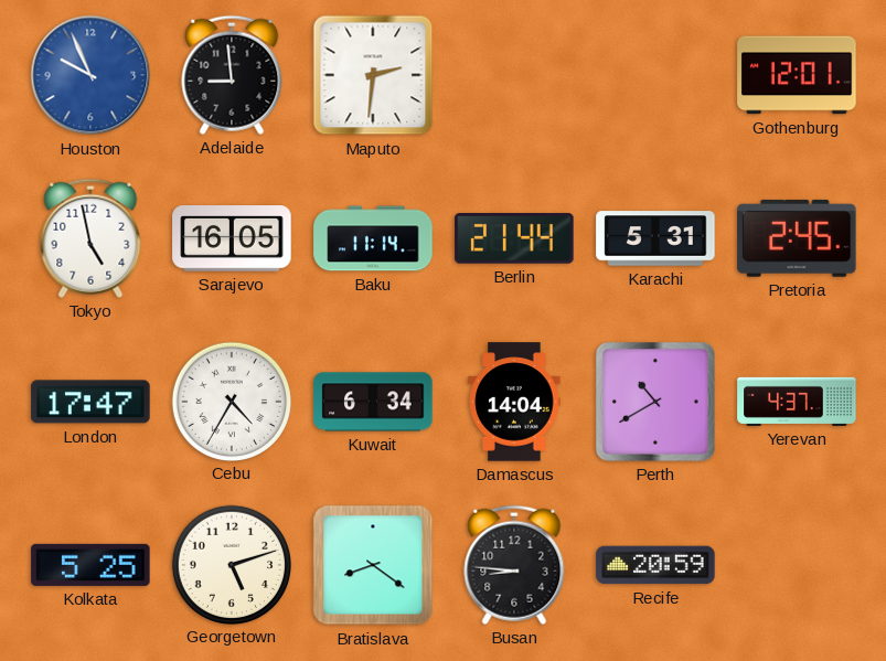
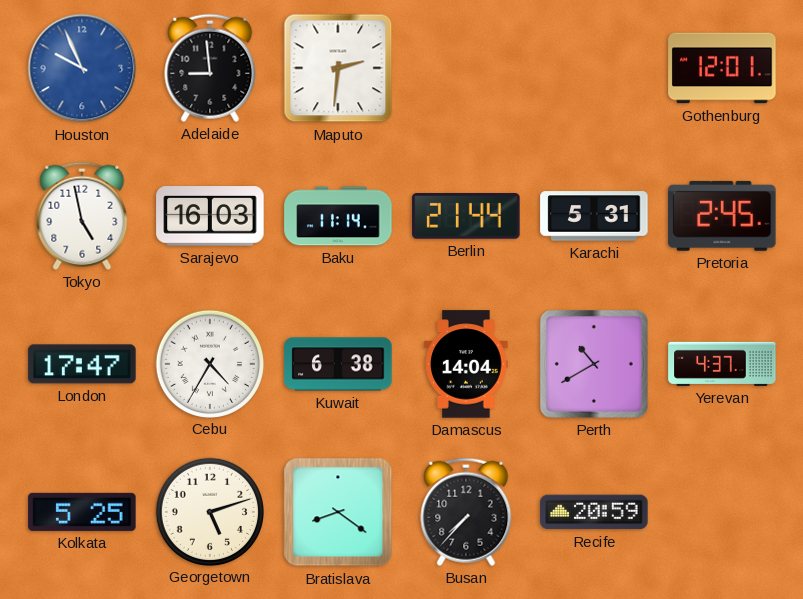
Sarajevo: 16:05 -> 16:03
Kuwait: 6:34 -> 6:38
Busan: 8:46 -> 7:37
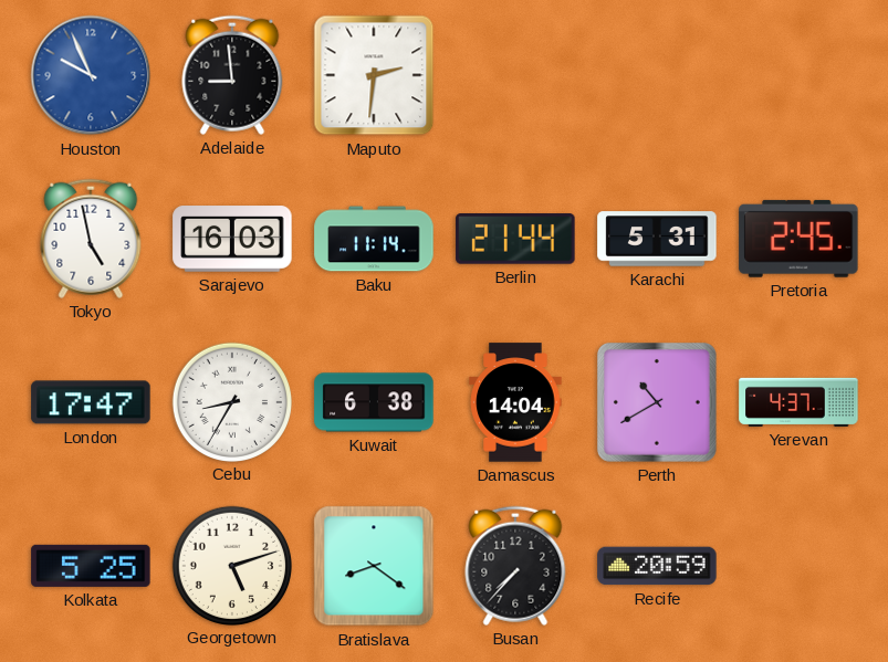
Gothenburg: 12:01 -> none
Cebu: 4:35 -> 8:35
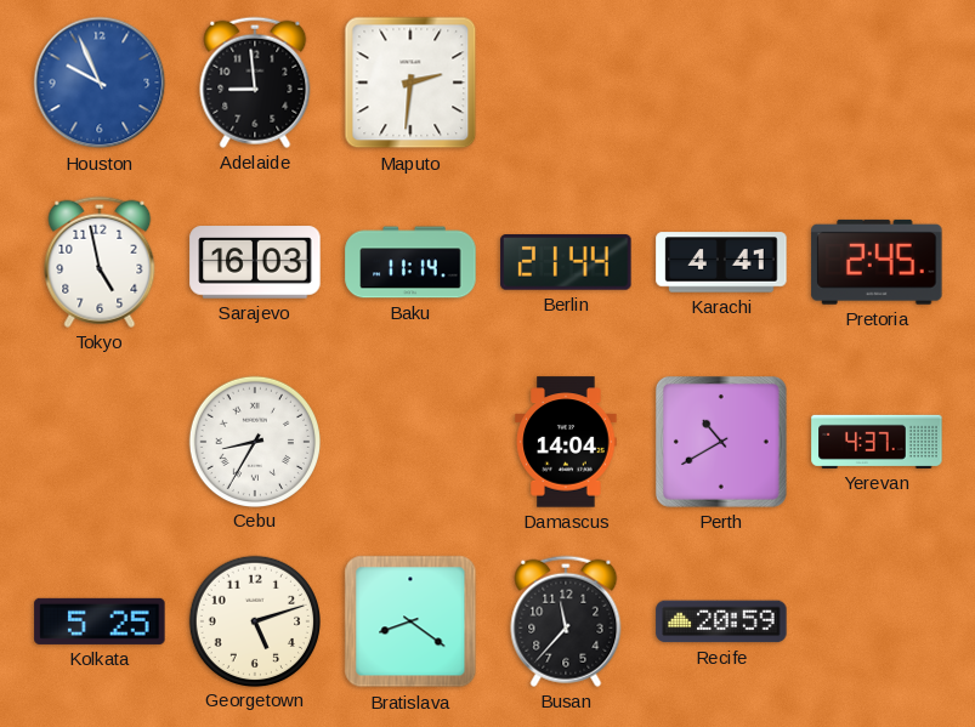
Karachi: 5:31 -> 4:41
London: 17:47 -> none
Kuwait: 6:38 -> none
Busan: 7:37 -> 11:37
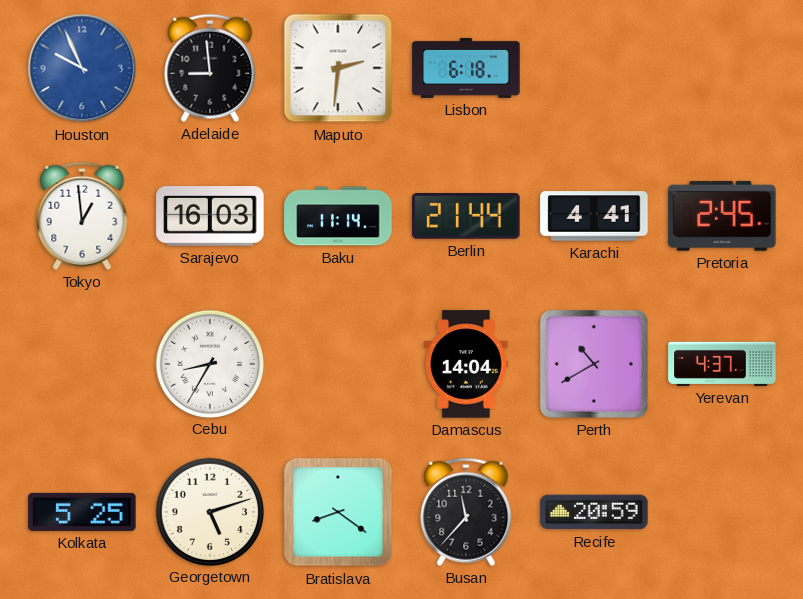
Lisbon: none -> 6:18
Tokyo: 4:58 -> 12:59
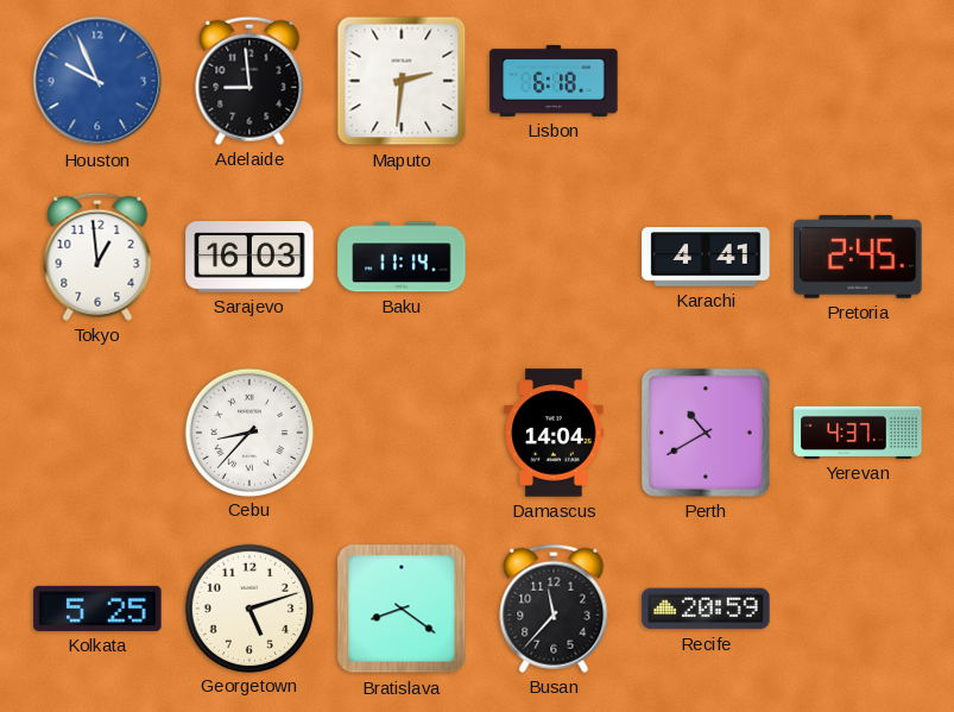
Berlin: 21:44 -> none
Cebu: 8:35 -> 8:37
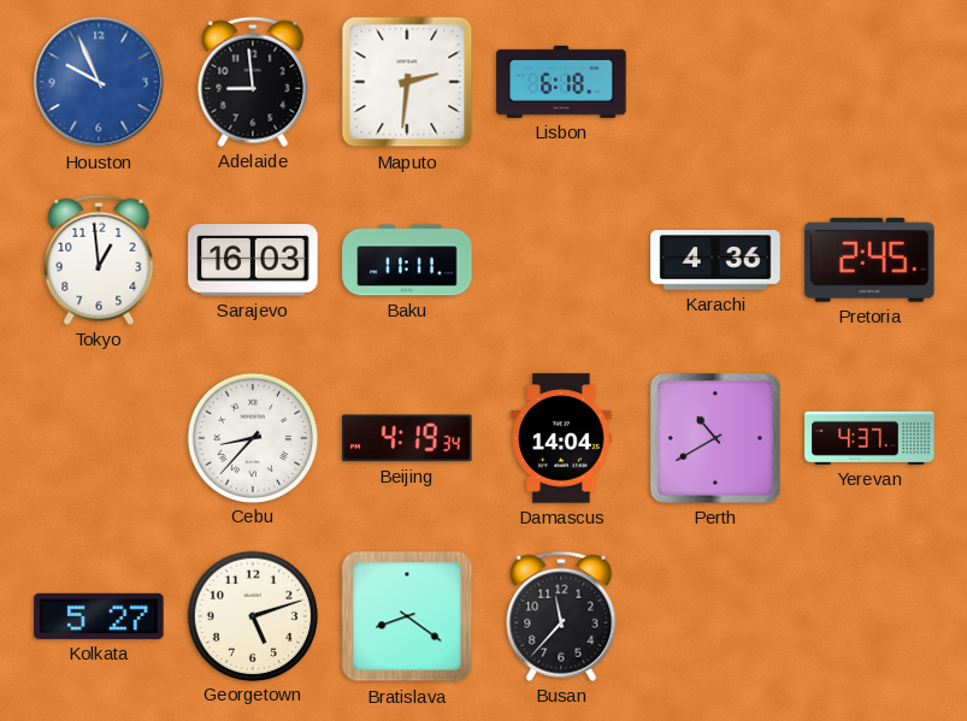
Baku: 11:14 -> 11:11
Karachi: 4:41 -> 4:36
Beijing: none -> 4:19
Kolkata: 5:25 -> 5:27
Recife: 20:59 -> none
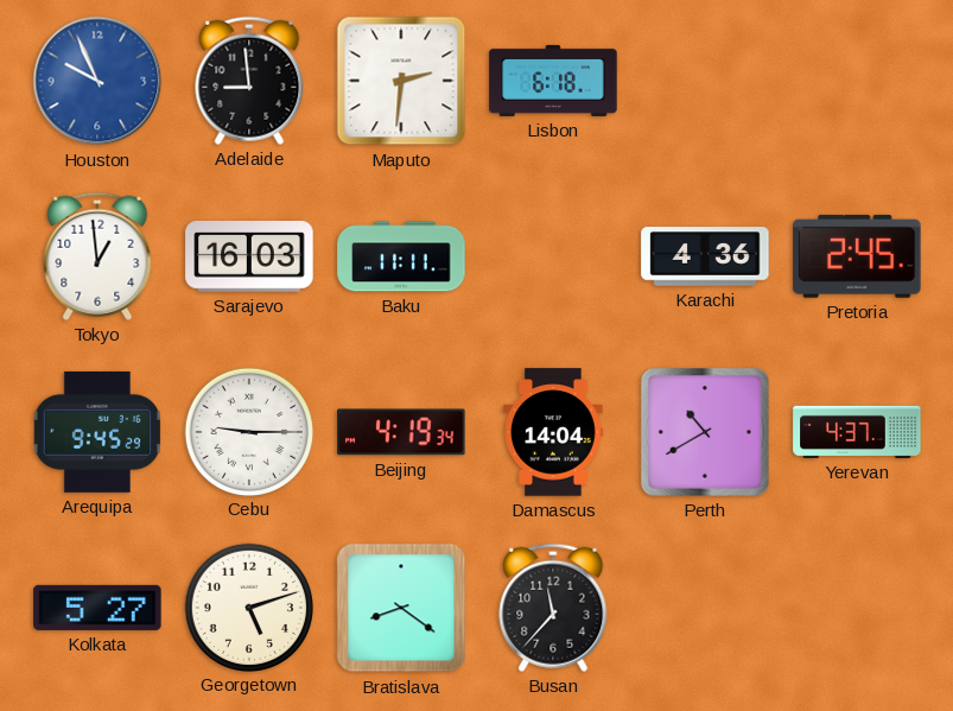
Arequipa: none -> 9:45
Cebu: 8:37 -> 9:15
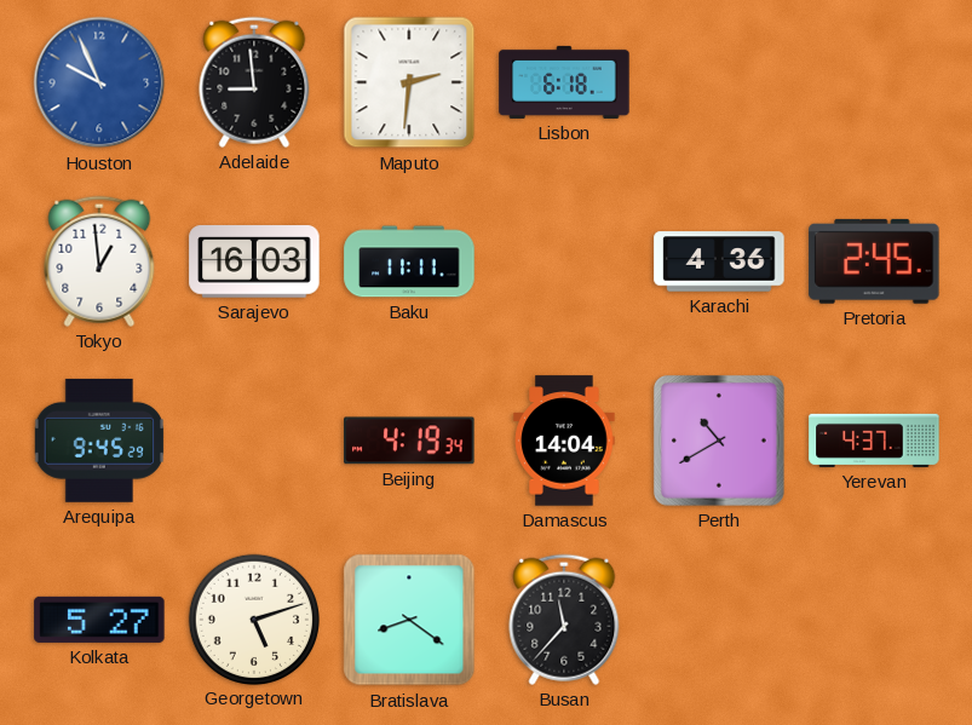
Cebu: 9:15 -> none
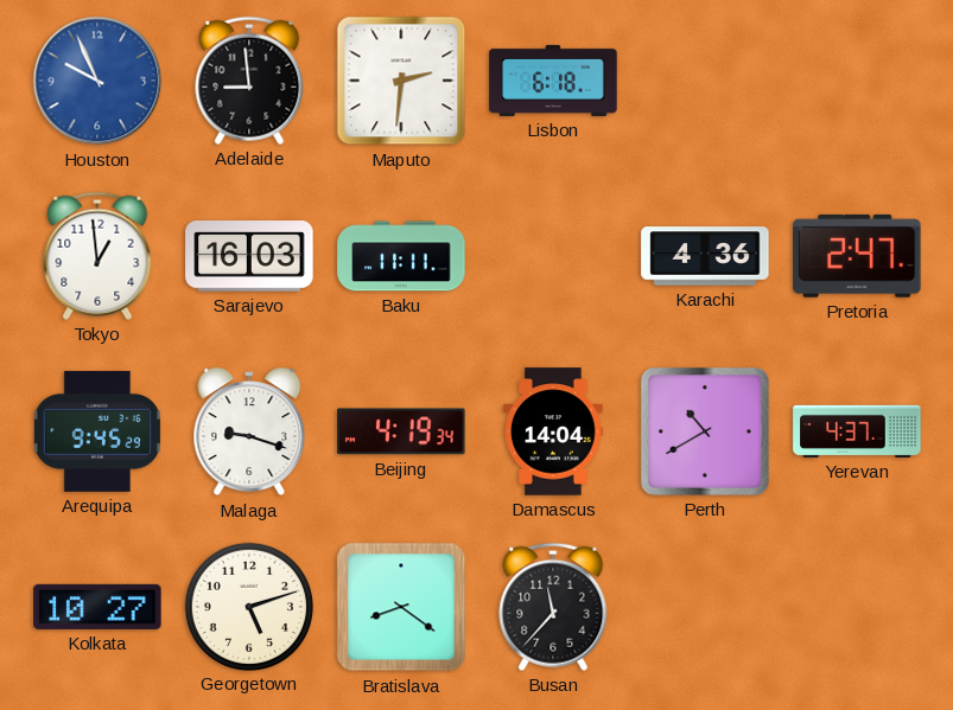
Pretoria: 2:45 -> 2:47
Malaga: none -> 9:18
Kolkata: 5:27 -> 10:27
